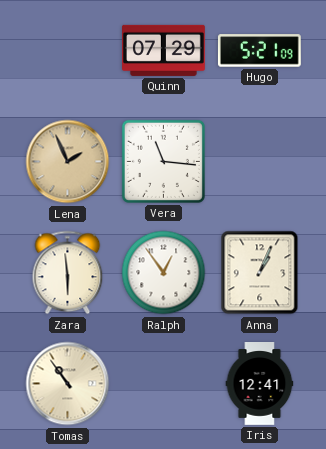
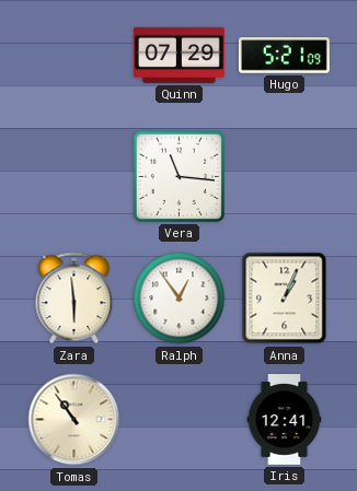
Lena: 1:56 -> none
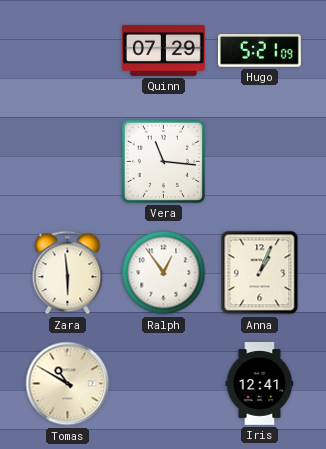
Tomas: 10:54 -> 10:50
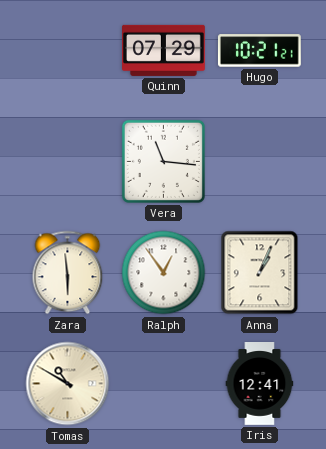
Hugo: 5:21 -> 10:21
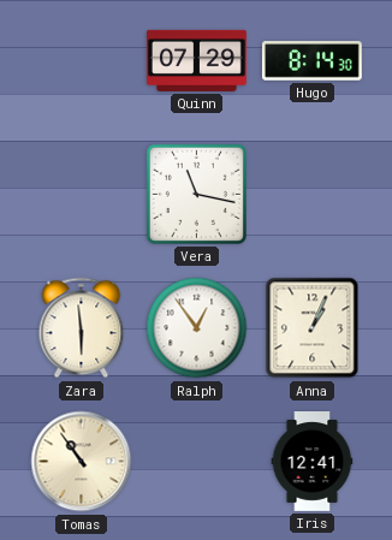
Hugo: 10:21 -> 8:14
Vera: 11:16 -> 11:17
Tomas: 10:50 -> 10:54
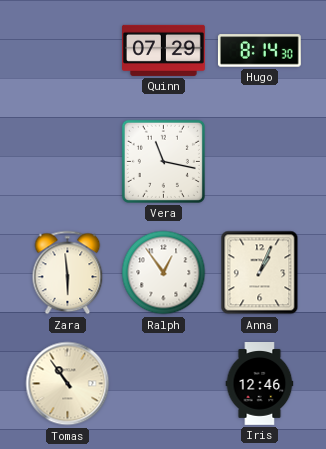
Iris: 12:41 -> 12:46
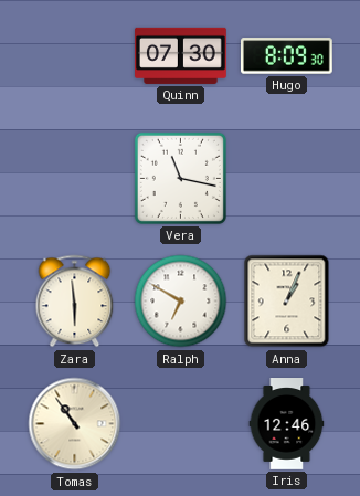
Quinn: 07:29 -> 07:30
Hugo: 8:14 -> 8:09
Ralph: 12:54 -> 6:50
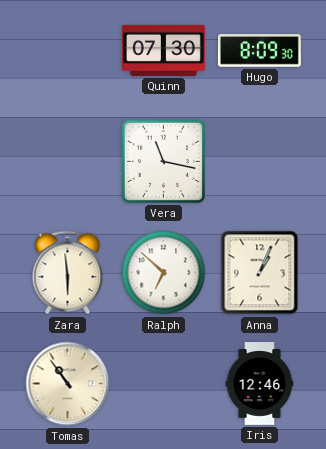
Ralph: 6:50 -> 6:52
